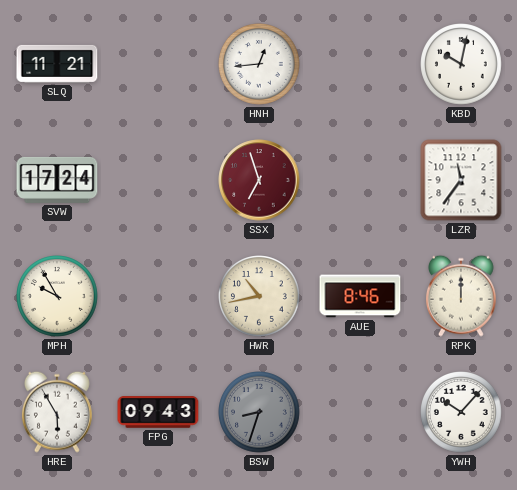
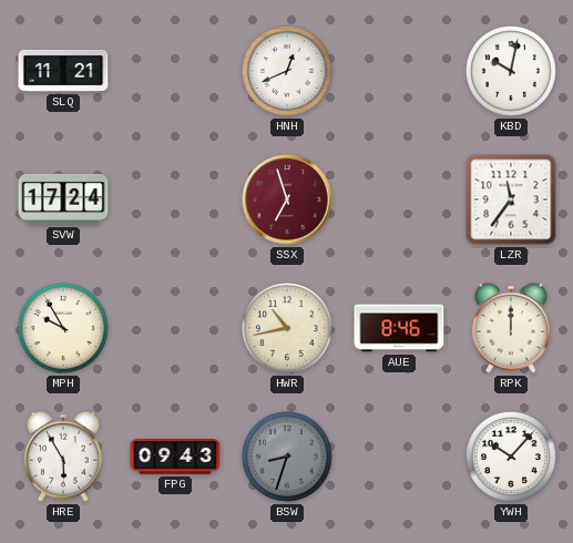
HNH: 12:44 -> 12:41
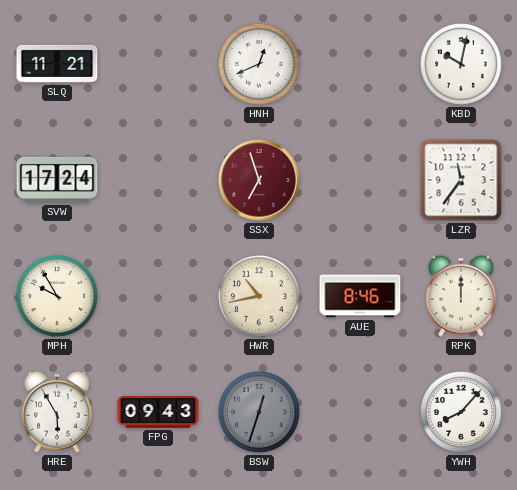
BSW: 8:33 -> 12:33
YWH: 10:07 -> 8:07
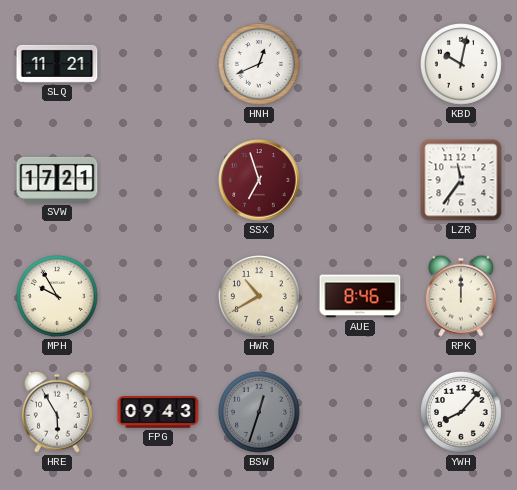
SVW: 17:24 -> 17:21
HWR: 10:43 -> 10:40
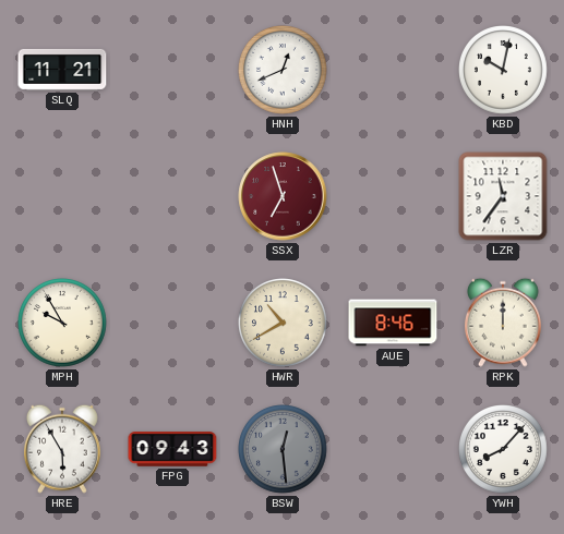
SVW: 17:21 -> none
BSW: 12:33 -> 12:29
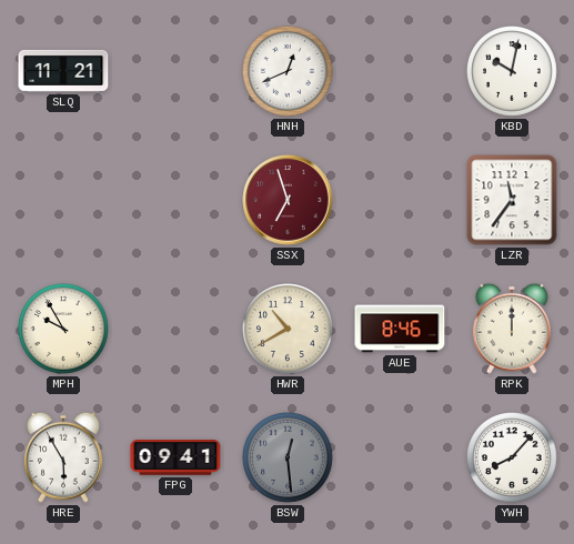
FPG: 09:43 -> 09:41
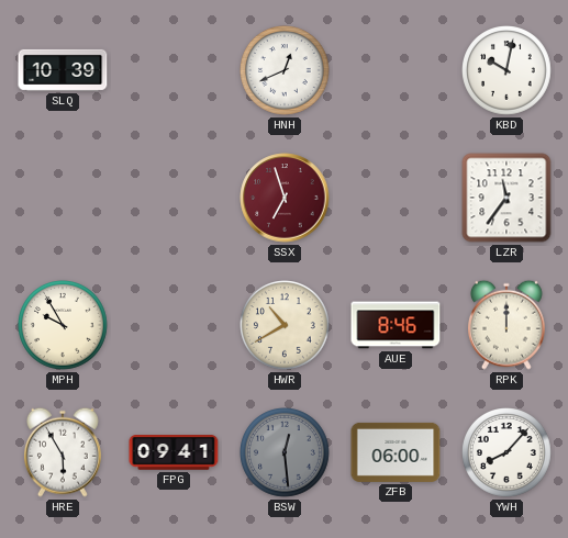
SLQ: 11:21 -> 10:39
ZFB: none -> 06:00
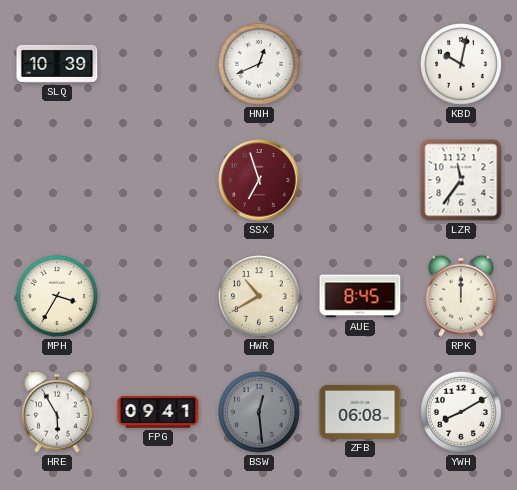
MPH: 9:55 -> 3:35
AUE: 8:46 -> 8:45
ZFB: 06:00 -> 06:08
YWH: 8:07 -> 8:10
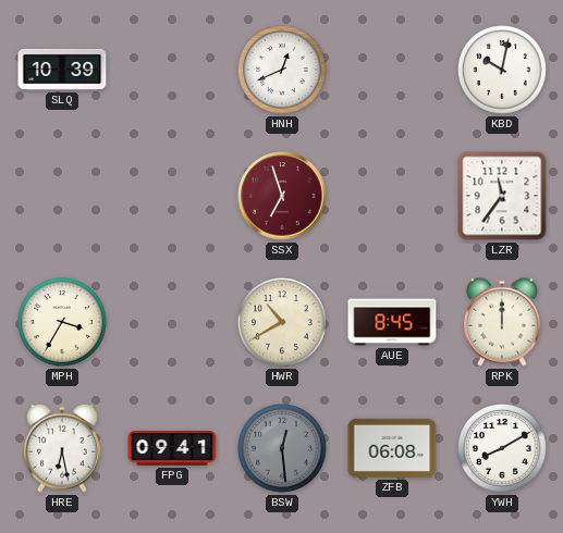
HRE: 5:55 -> 6:28
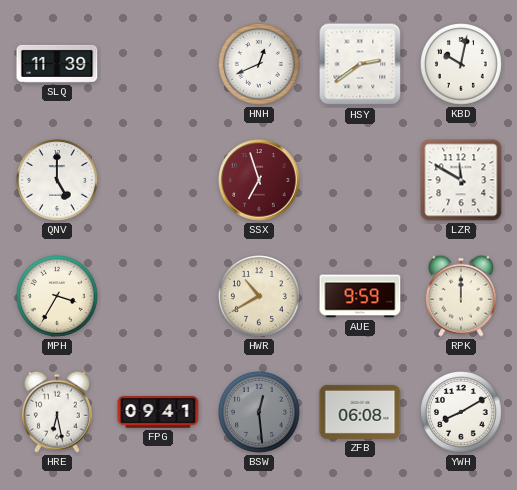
SLQ: 10:39 -> 11:39
HSY: none -> 2:39
QNV: none -> 5:00
LZR: 11:36 -> 11:50
AUE: 8:45 -> 9:59
